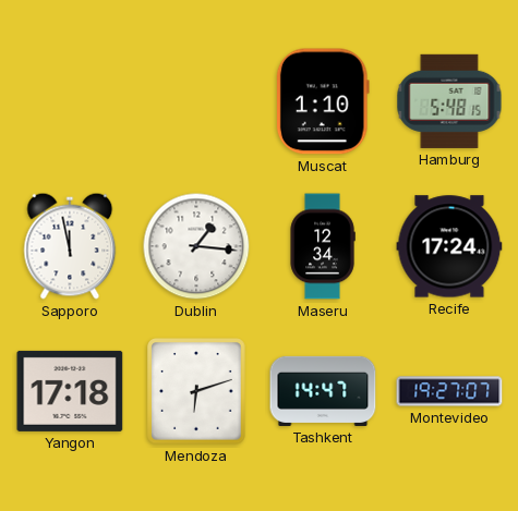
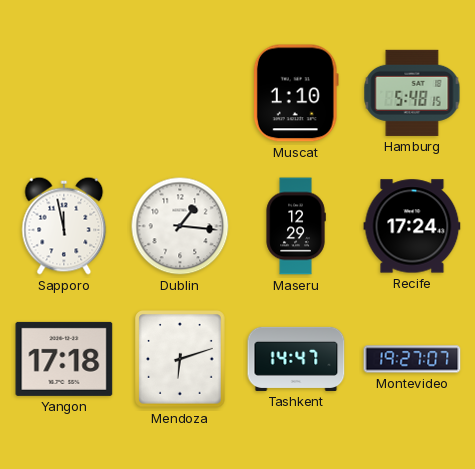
Maseru: 12:34 -> 12:29
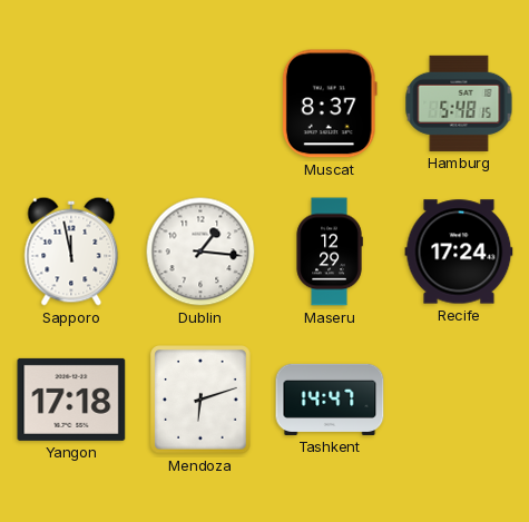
Muscat: 1:10 -> 8:37
Montevideo: 19:27 -> none
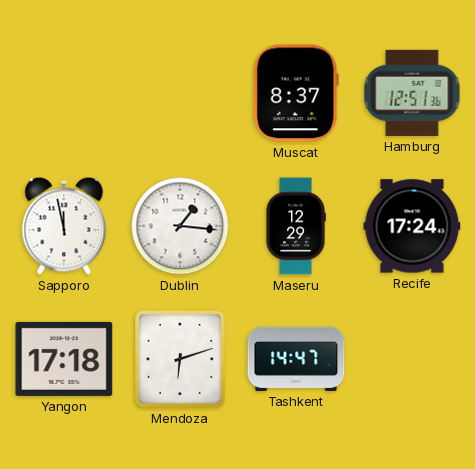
Hamburg: 5:48 -> 12:51
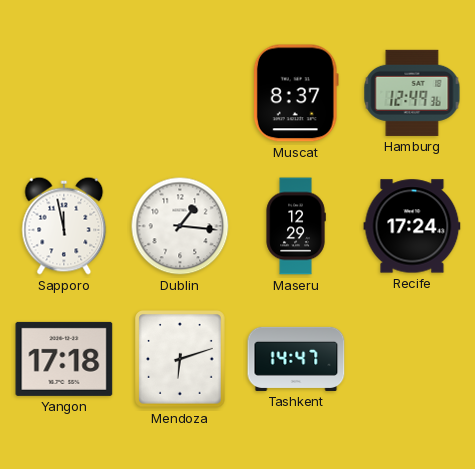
Hamburg: 12:51 -> 12:49
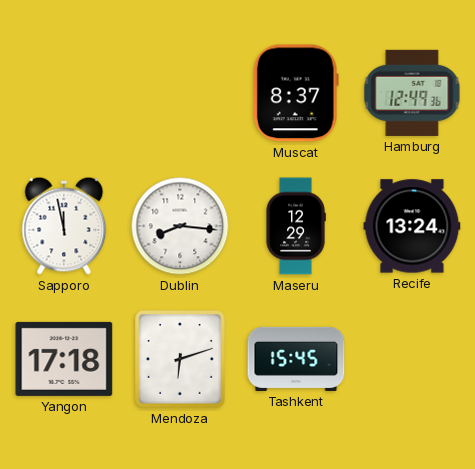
Dublin: 1:16 -> 8:16
Recife: 17:24 -> 13:24
Tashkent: 14:47 -> 15:45
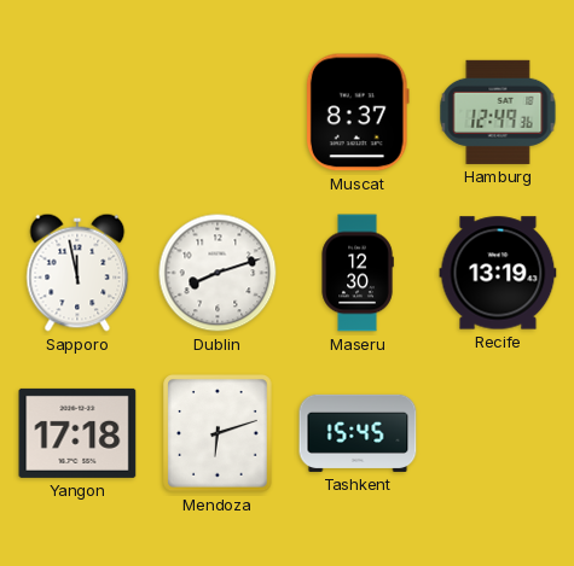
Dublin: 8:16 -> 8:12
Maseru: 12:29 -> 12:30
Recife: 13:24 -> 13:19
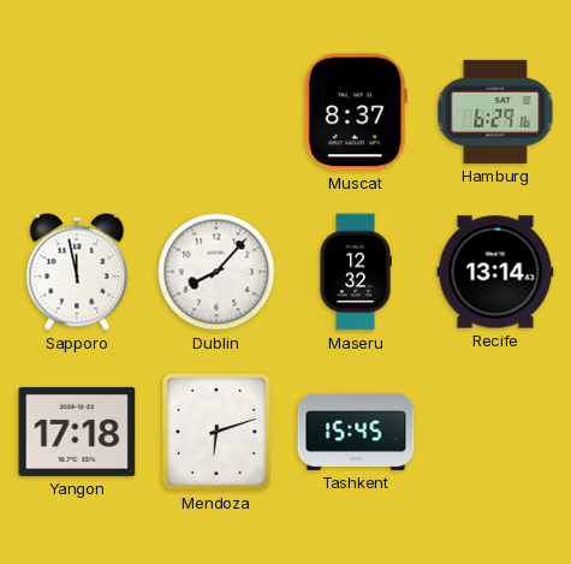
Hamburg: 12:49 -> 6:29
Dublin: 8:12 -> 8:07
Maseru: 12:30 -> 12:32
Recife: 13:19 -> 13:14
